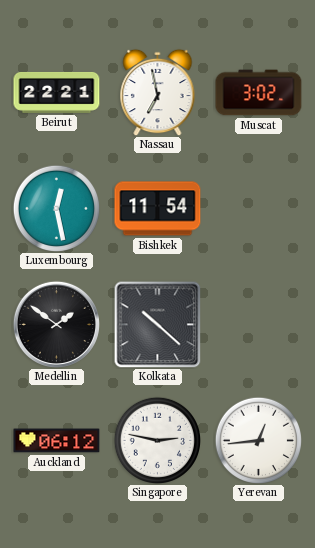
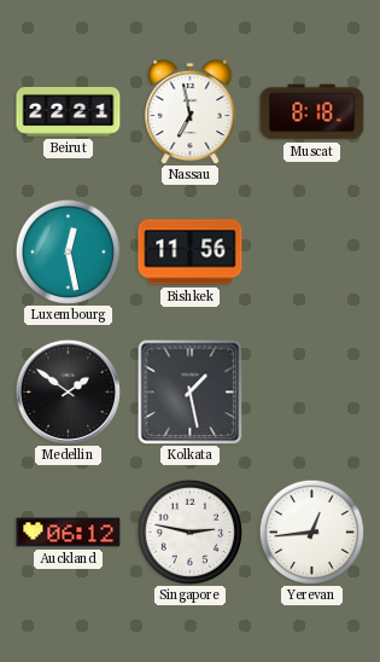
Muscat: 3:02 -> 8:18
Bishkek: 11:54 -> 11:56
Kolkata: 10:22 -> 1:28
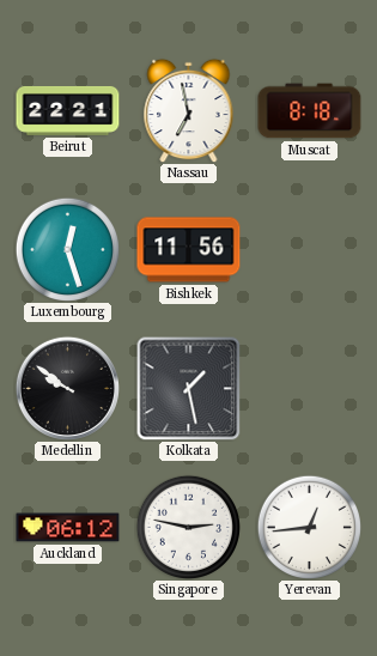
Luxembourg: 12:28 -> 12:27
Medellin: 1:51 -> 9:51
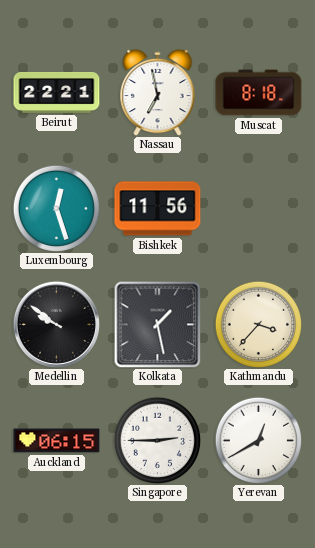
Kathmandu: none -> 3:37
Auckland: 06:12 -> 06:15
Singapore: 2:47 -> 2:45
Yerevan: 12:44 -> 12:40
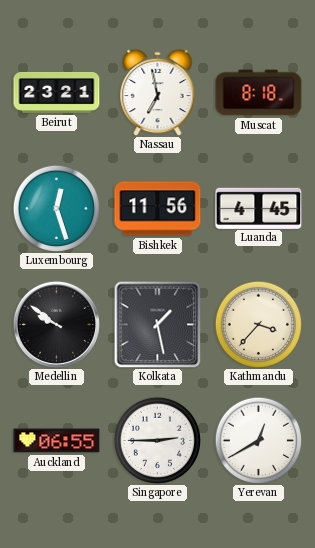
Beirut: 22:21 -> 23:21
Luanda: none -> 4:45
Auckland: 06:15 -> 06:55
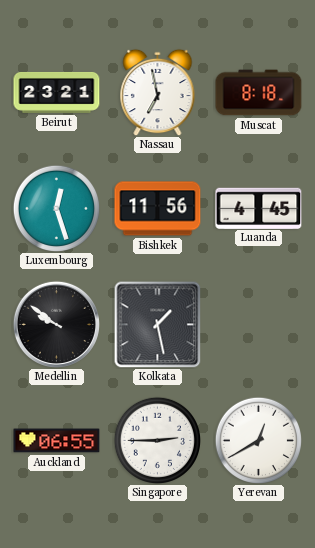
Kathmandu: 3:37 -> none
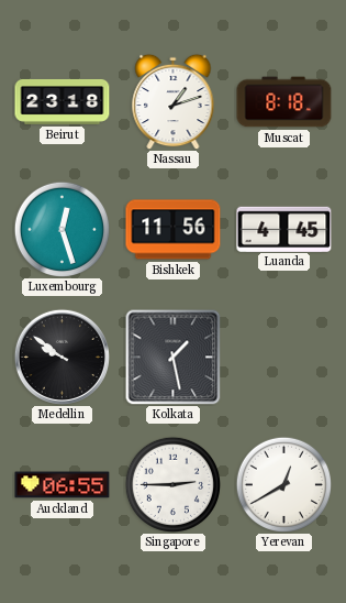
Beirut: 23:21 -> 23:18
Nassau: 6:58 -> 1:12
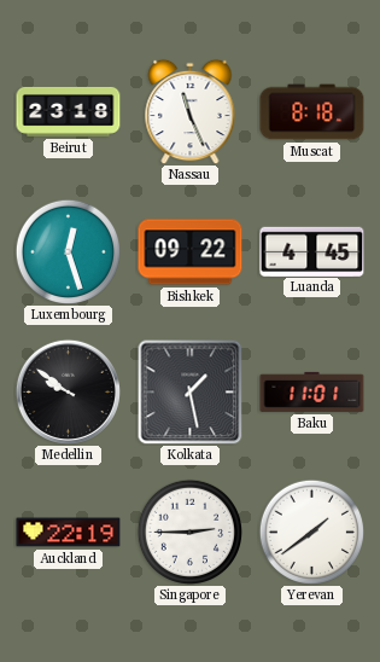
Nassau: 1:12 -> 11:26
Bishkek: 11:56 -> 09:22
Baku: none -> 11:01
Auckland: 06:55 -> 22:19
Yerevan: 12:40 -> 1:39
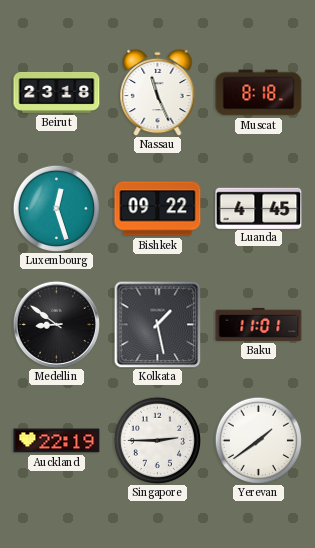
Medellin: 9:51 -> 8:51
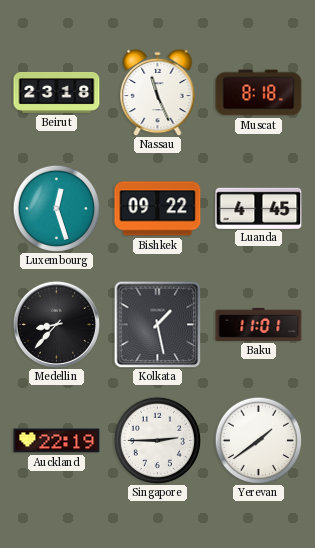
Medellin: 8:51 -> 8:37
